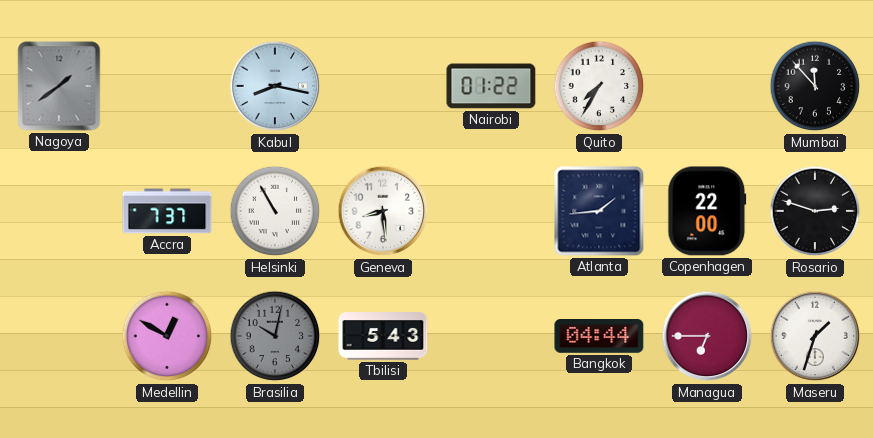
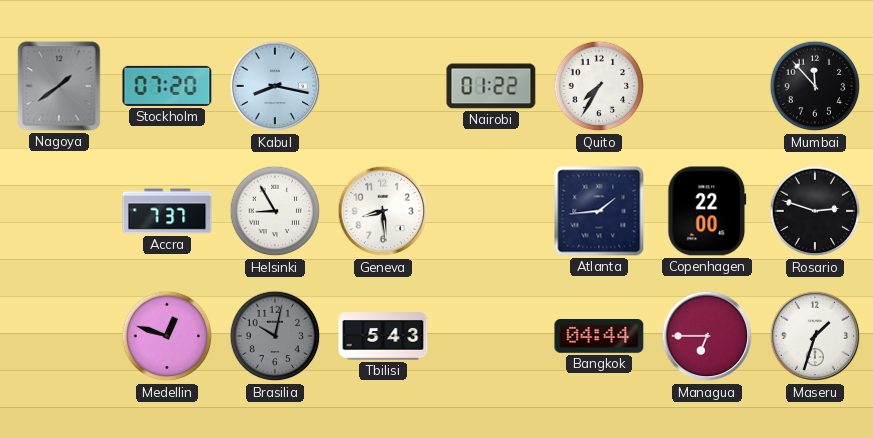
Stockholm: none -> 07:20
Helsinki: 10:55 -> 8:55
Medellin: 12:50 -> 12:48
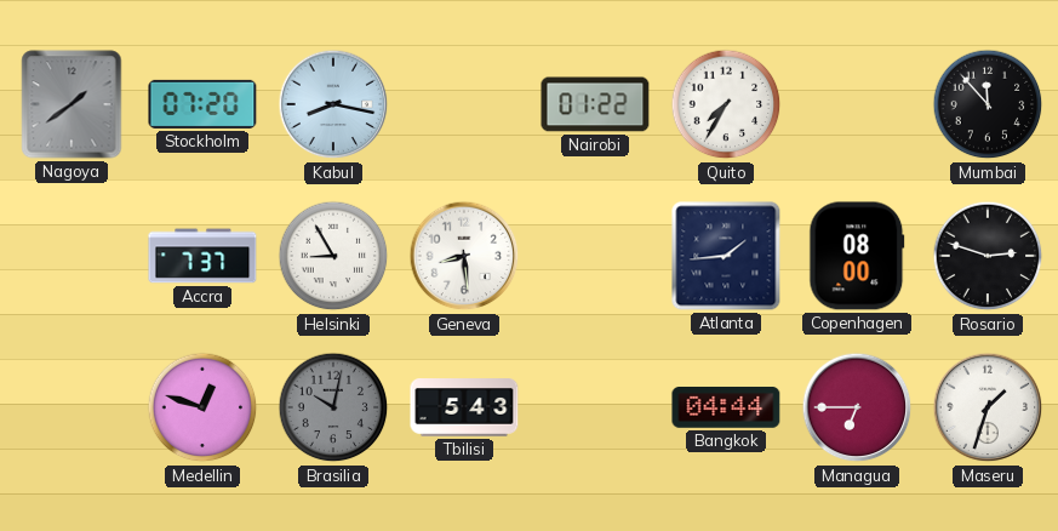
Copenhagen: 22:00 -> 08:00
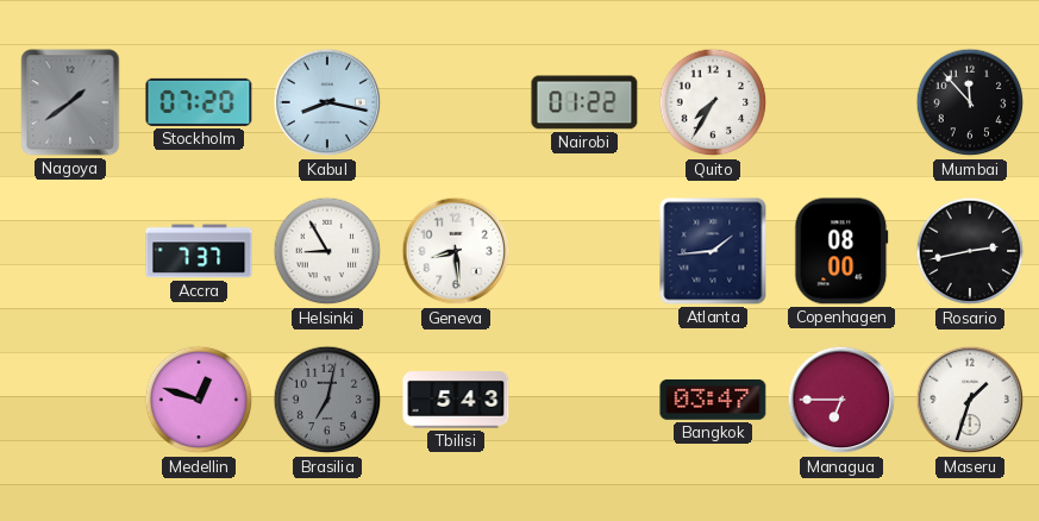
Rosario: 2:48 -> 2:43
Brasilia: 10:02 -> 7:02
Bangkok: 04:44 -> 03:47
